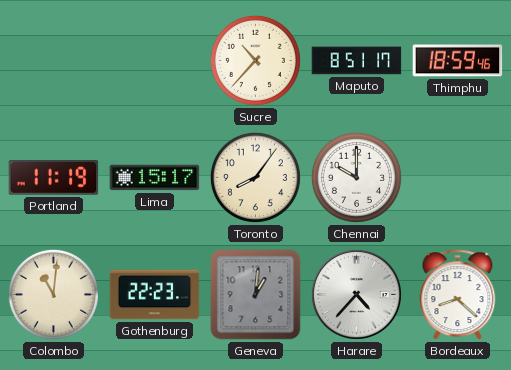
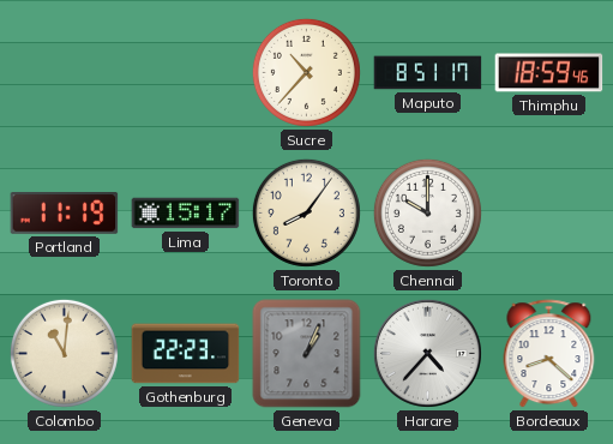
Geneva: 1:01 -> 1:04
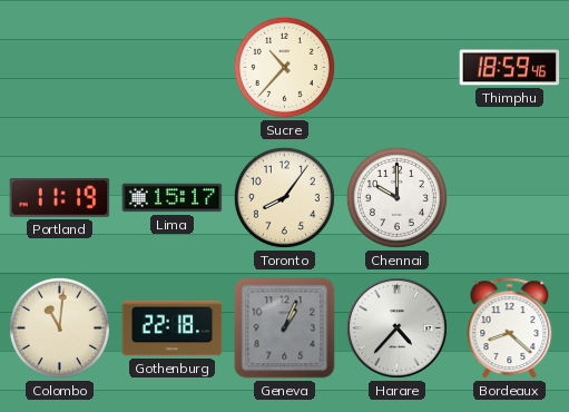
Maputo: 8:51 -> none
Gothenburg: 22:23 -> 22:18
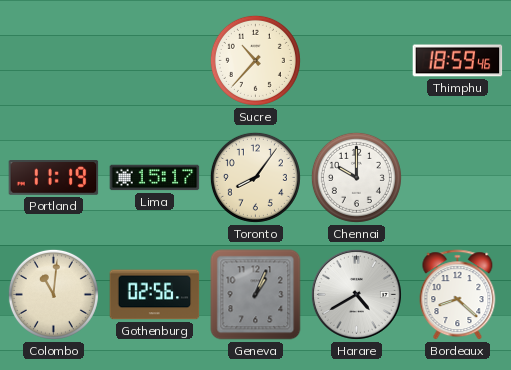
Gothenburg: 22:18 -> 02:56
Harare: 4:37 -> 4:40
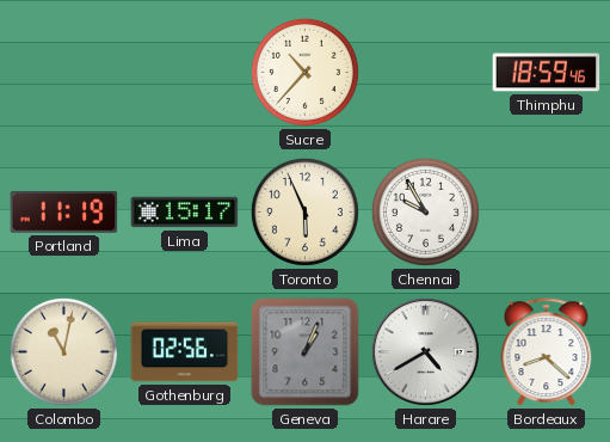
Toronto: 8:06 -> 5:56
Chennai: 10:00 -> 9:55
Colombo: 11:01 -> 11:02
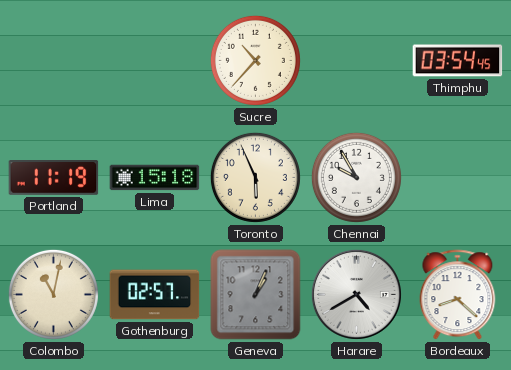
Thimphu: 18:59 -> 03:54
Lima: 15:17 -> 15:18
Gothenburg: 02:56 -> 02:57
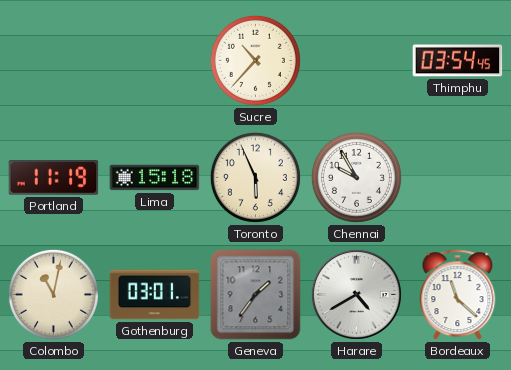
Gothenburg: 02:57 -> 03:01
Geneva: 1:04 -> 1:36
Bordeaux: 8:22 -> 11:22
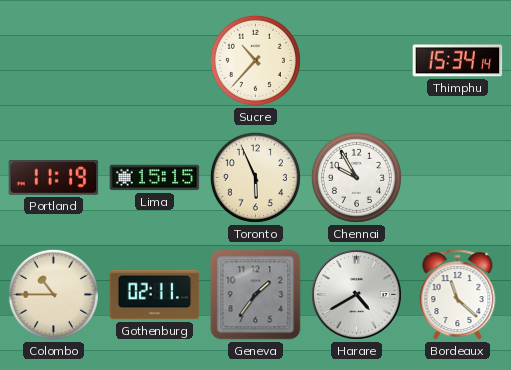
Thimphu: 03:54 -> 15:34
Lima: 15:18 -> 15:15
Colombo: 11:02 -> 10:45
Gothenburg: 03:01 -> 02:11
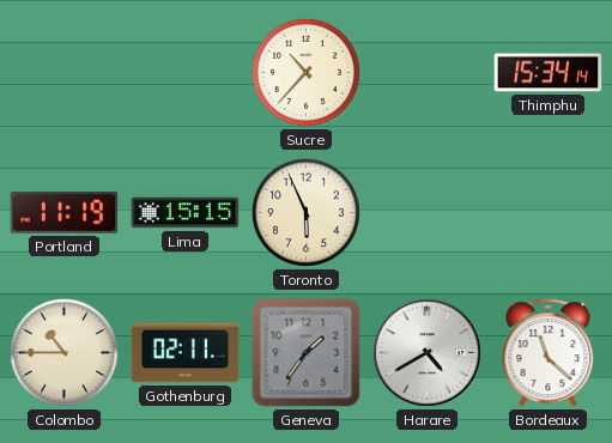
Chennai: 9:55 -> none
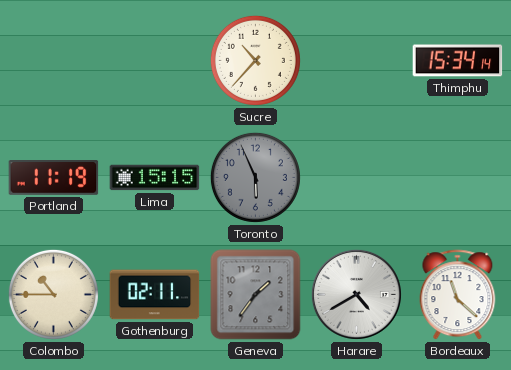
Toronto dial: cream -> grey
